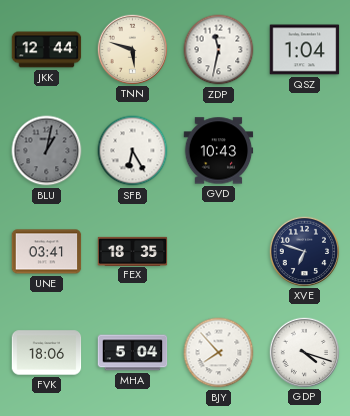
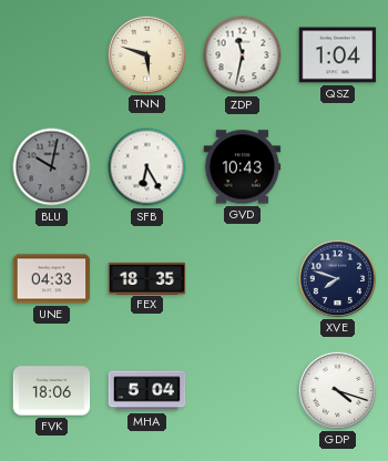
JKK: 12:44 -> none
BLU: 1:02 -> 10:02
UNE: 03:41 -> 04:33
XVE: 6:48 -> 7:48
BJY: 7:53 -> none
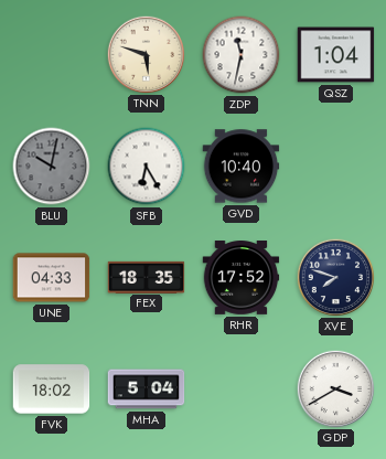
GVD: 10:43 -> 10:40
RHR: none -> 17:52
FVK: 18:06 -> 18:02
GDP: 4:18 -> 3:40
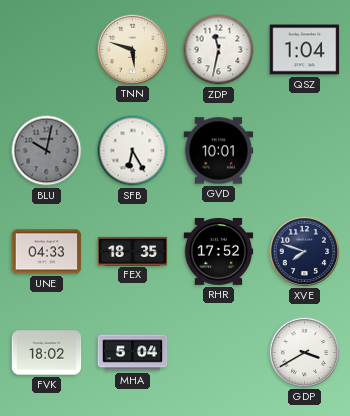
GVD: 10:40 -> 10:01
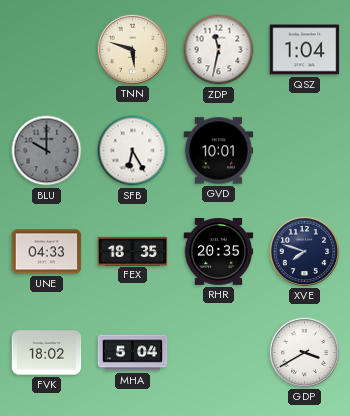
BLU: 10:02 -> 10:00
RHR: 17:52 -> 20:35
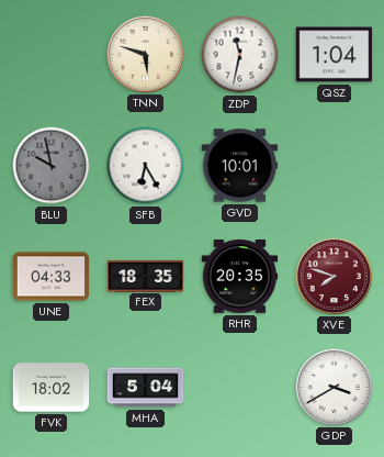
BLU: 10:00 -> 9:58
XVE dial: navy -> burgundy
